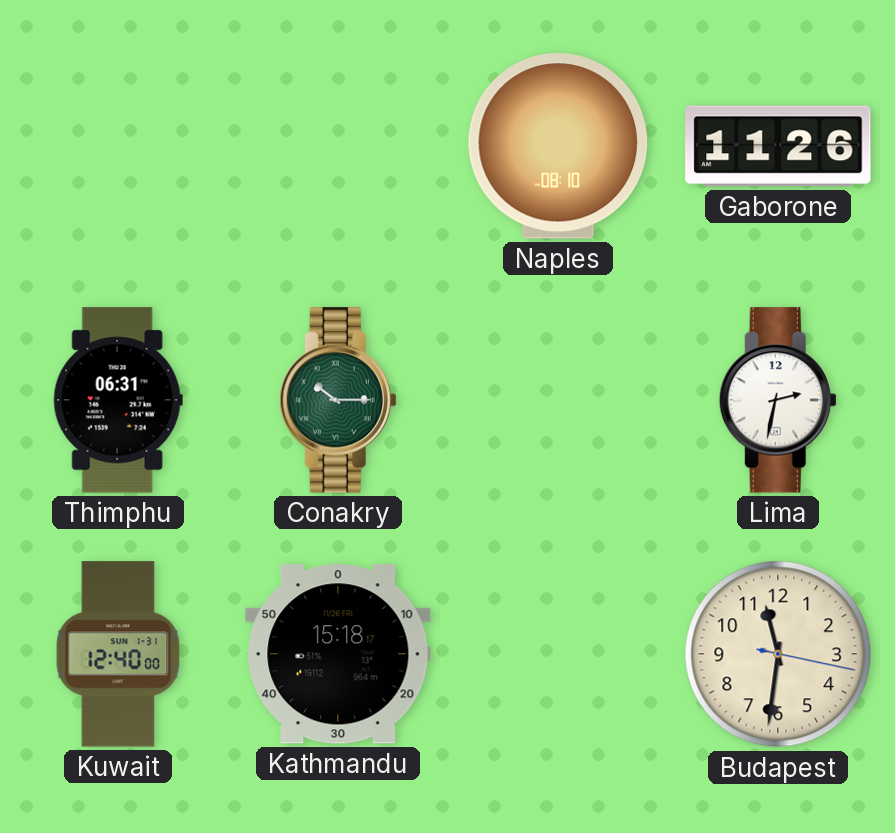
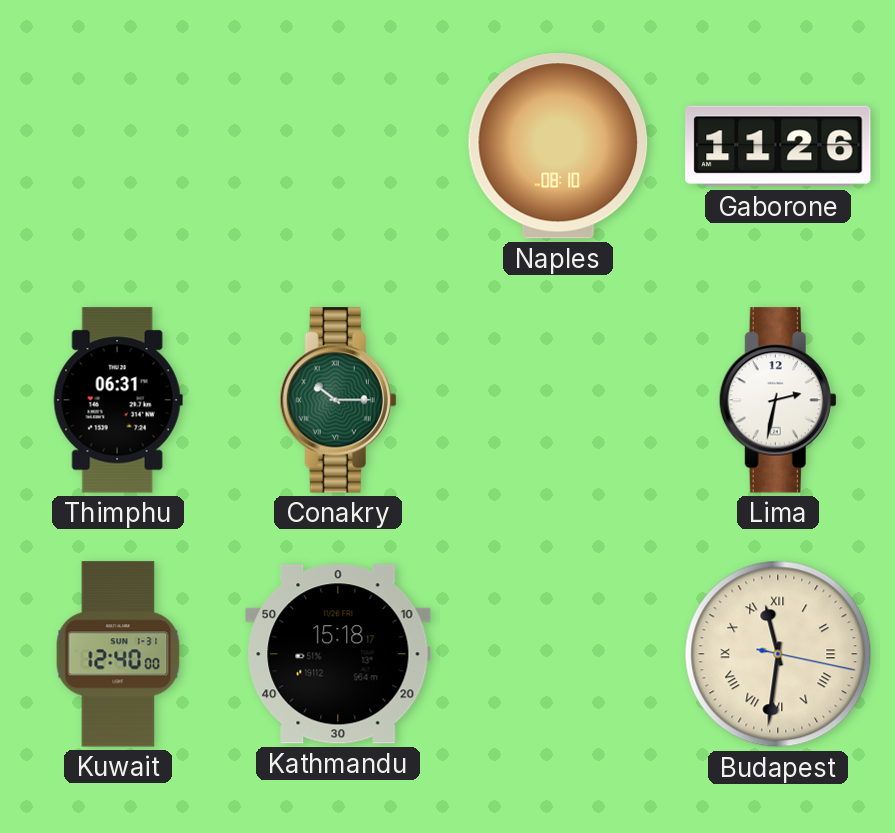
Budapest numerals: Arabic -> Roman
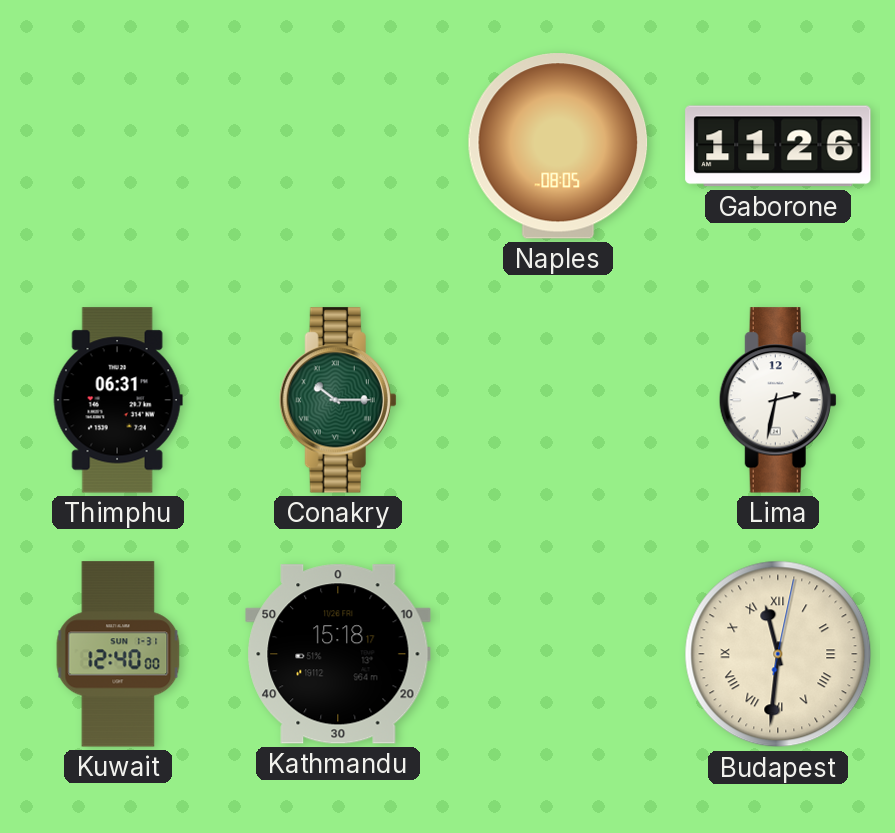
Naples: 08:10 -> 08:05
Budapest: 11:31:17 -> 11:31:02
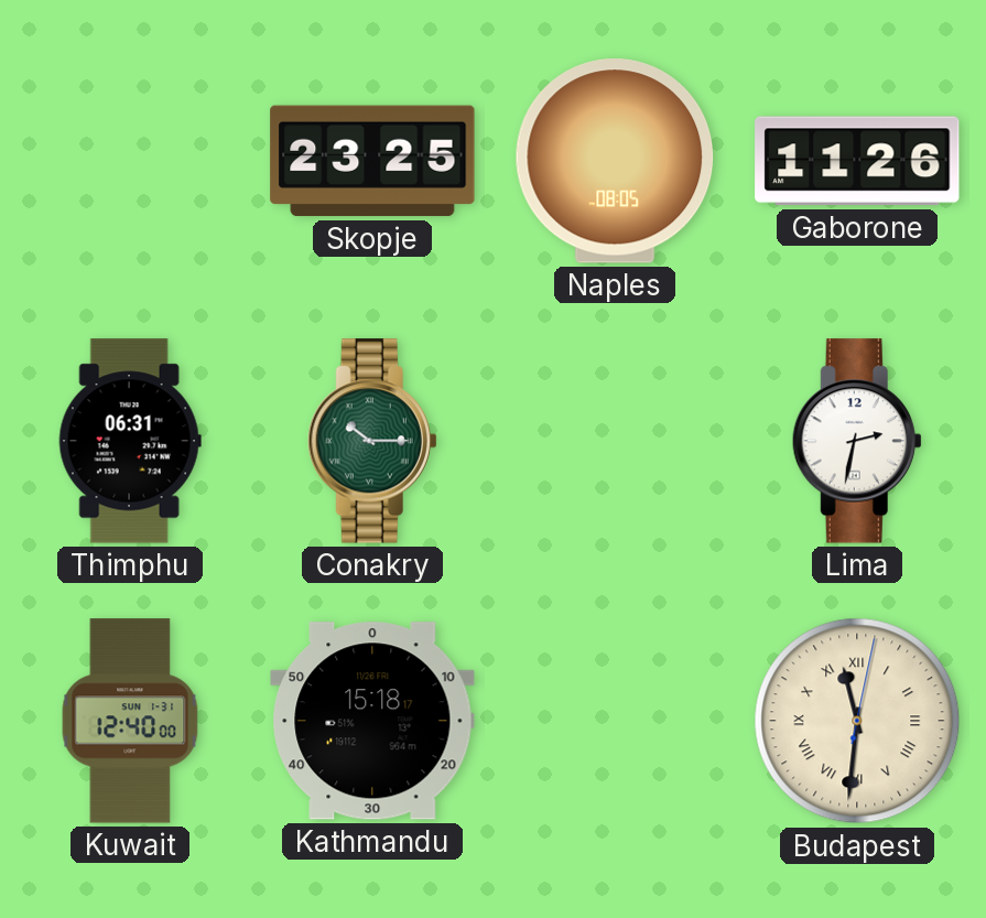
Skopje: none -> 23:25
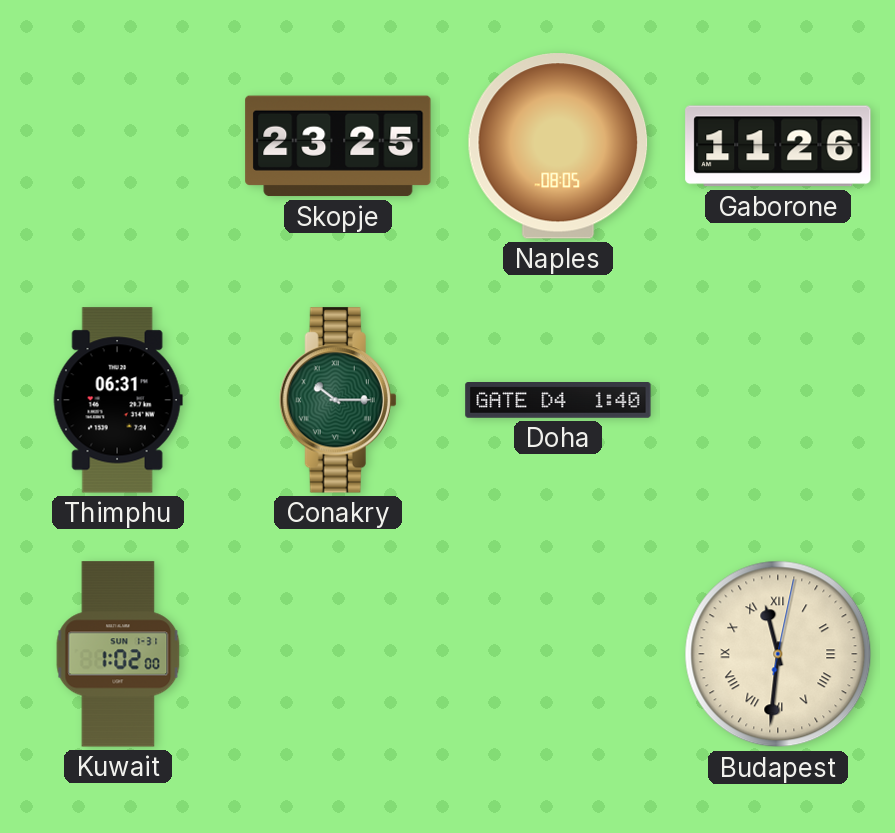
Doha: none -> 1:40
Lima: 2:32 -> none
Kuwait: 12:40 -> 1:02
Kathmandu: 15:18 -> none
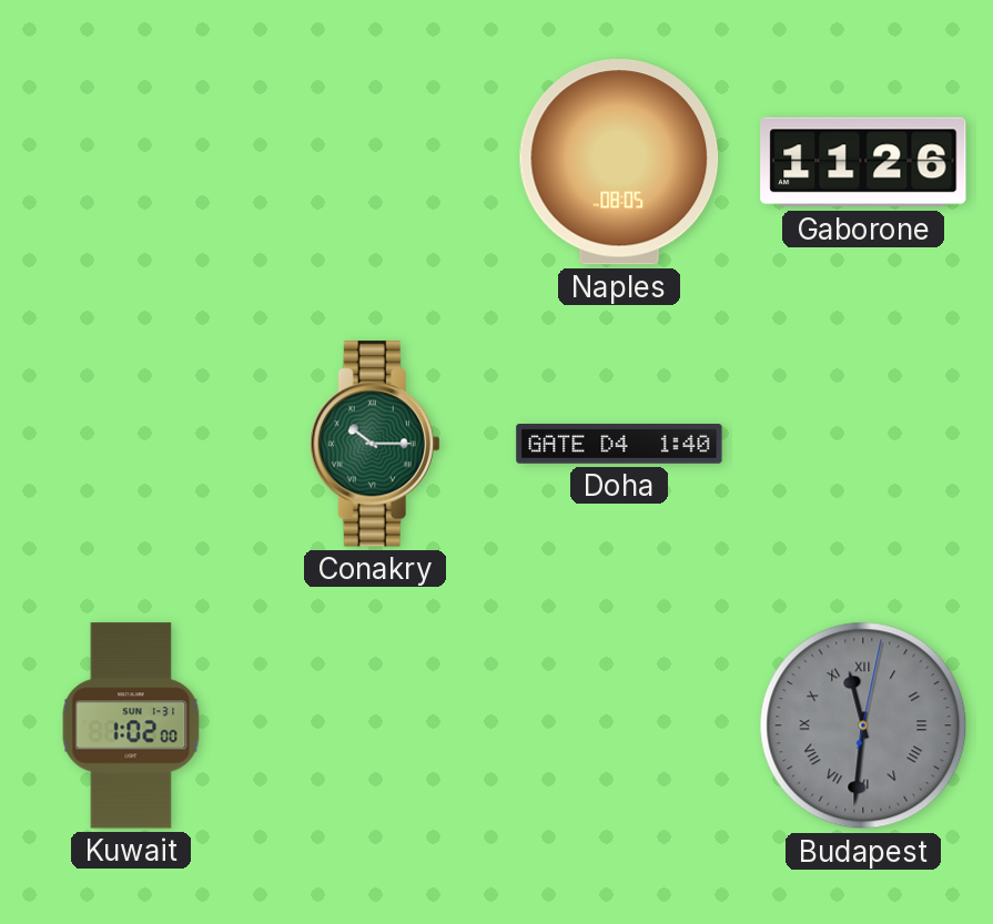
Skopje: 23:25 -> none
Thimphu: 06:31 -> none
Budapest dial: cream -> grey
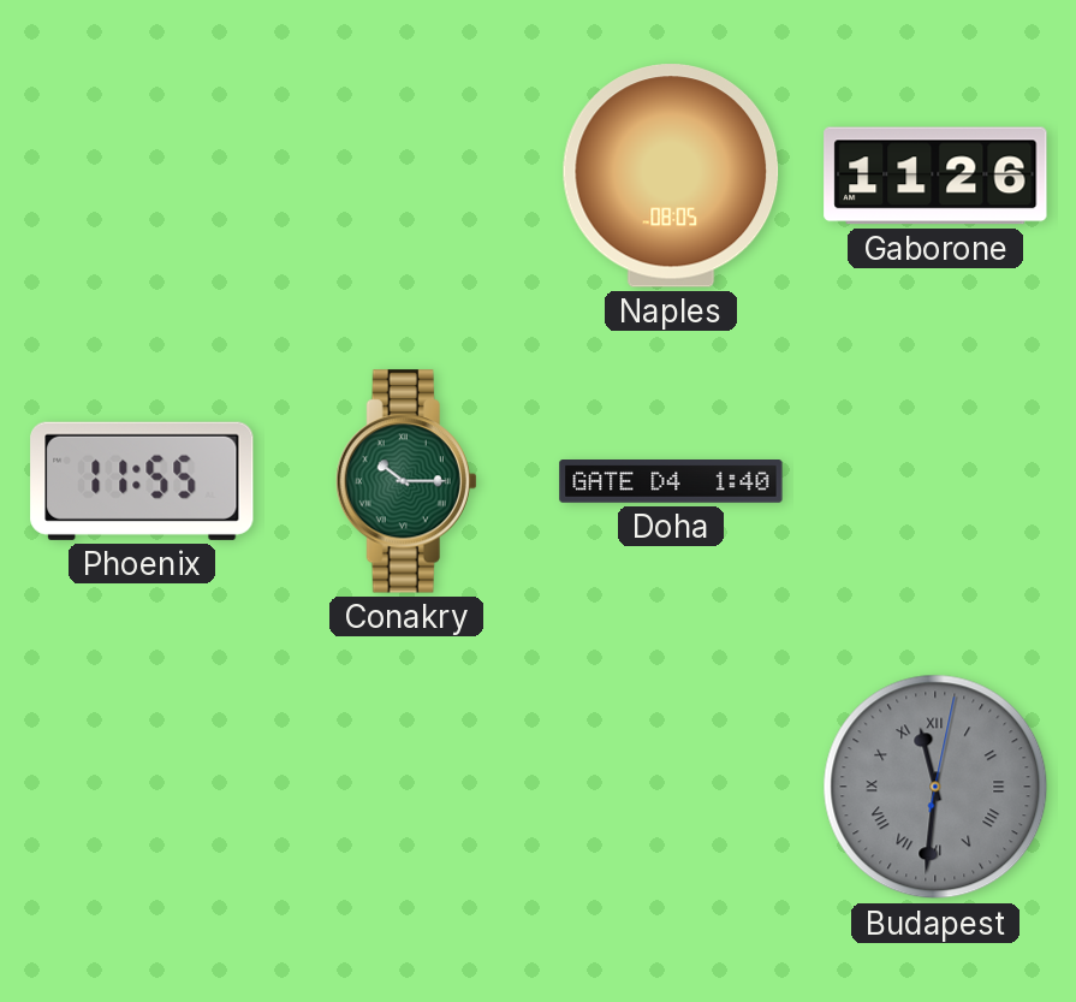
Phoenix: none -> 11:55
Kuwait: 1:02 -> none
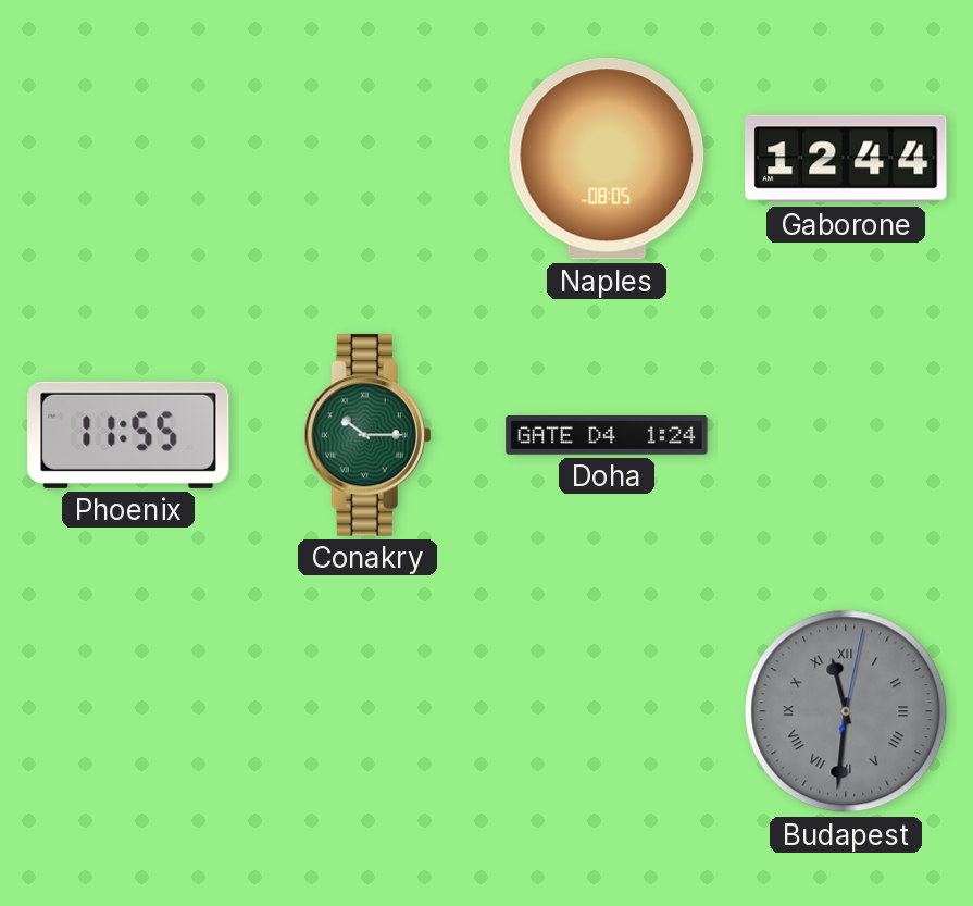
Gaborone: 11:26 -> 12:44
Doha: 1:40 -> 1:24
